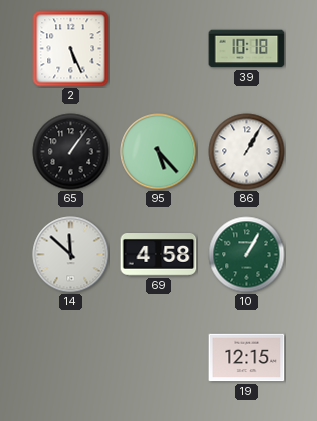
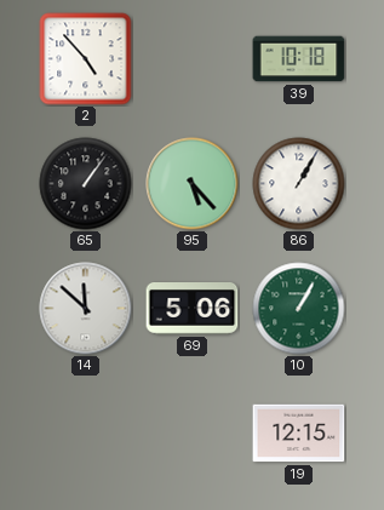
2: 5:26 -> 4:53
69: 4:58 -> 5:06
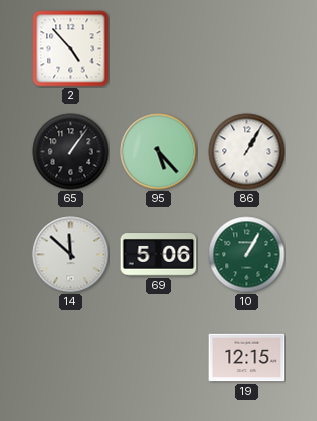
39: 10:18 -> none
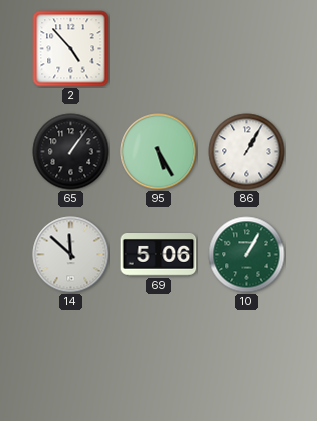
95: 5:23 -> 5:25
19: 12:15 -> none
